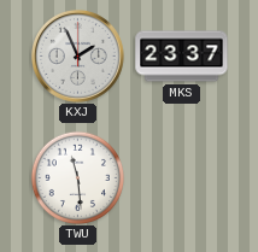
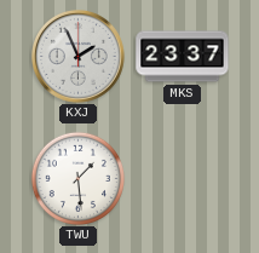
TWU: 11:29 -> 1:29
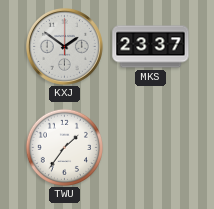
KXJ: 1:56 -> 1:51
TWU: 1:29 -> 1:36
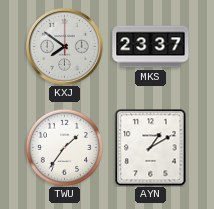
KXJ: 1:51 -> 7:51
AYN: none -> 1:10
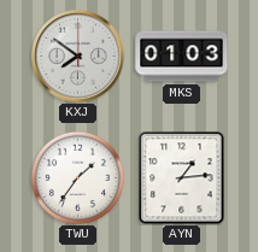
MKS: 23:37 -> 01:03
AYN: 1:10 -> 1:14
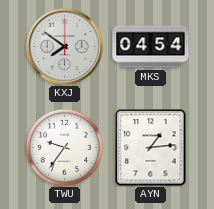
MKS: 01:03 -> 04:54
TWU: 1:36 -> 9:36
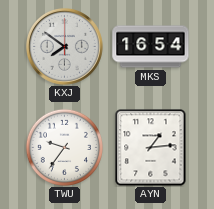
MKS: 04:54 -> 16:54
